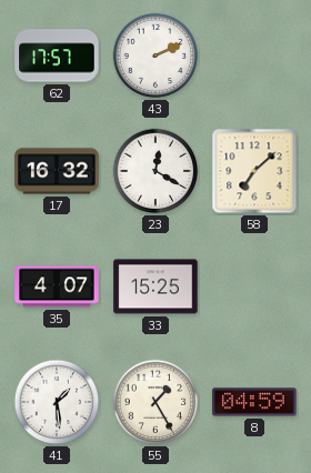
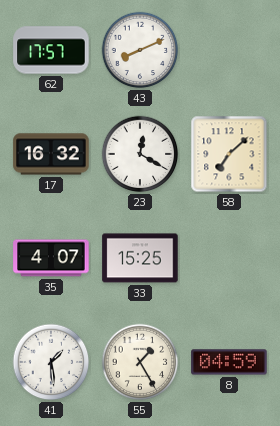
43: 2:11 -> 8:11
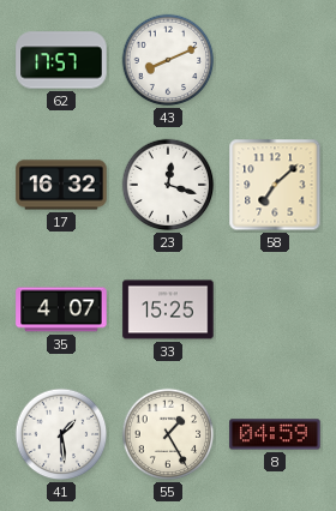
23: 12:20 -> 12:18
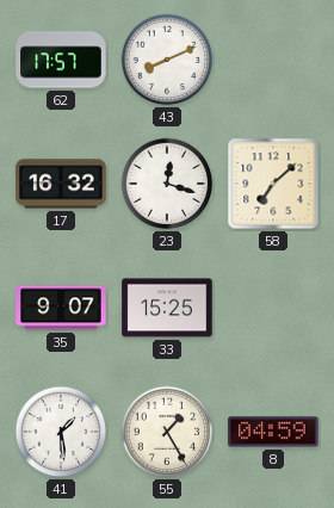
35: 4:07 -> 9:07
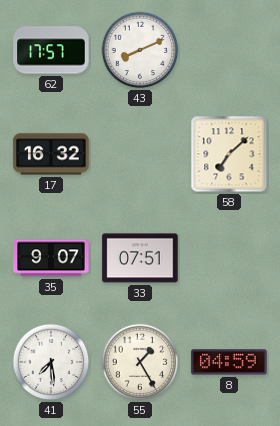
23: 12:18 -> none
33: 15:25 -> 07:51
41: 1:29 -> 7:29
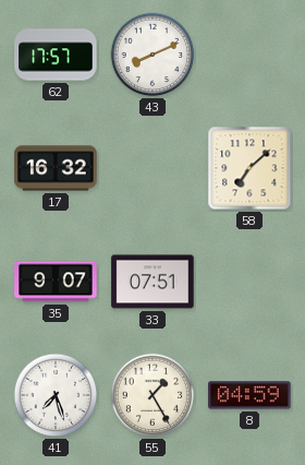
41: 7:29 -> 7:27
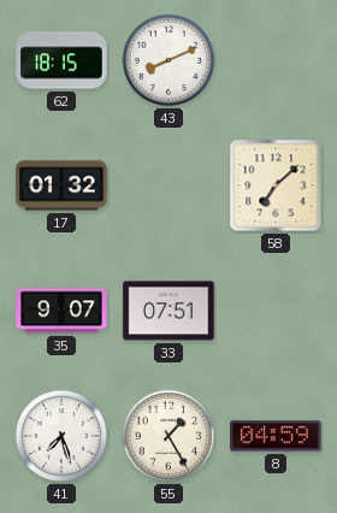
62: 17:57 -> 18:15
17: 16:32 -> 01:32
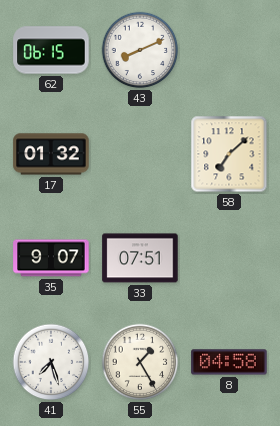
62: 18:15 -> 06:15
8: 04:59 -> 04:58
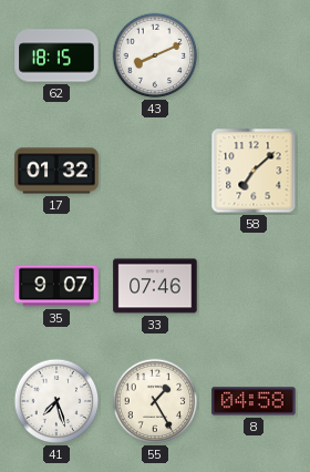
62: 06:15 -> 18:15
33: 07:51 -> 07:46
